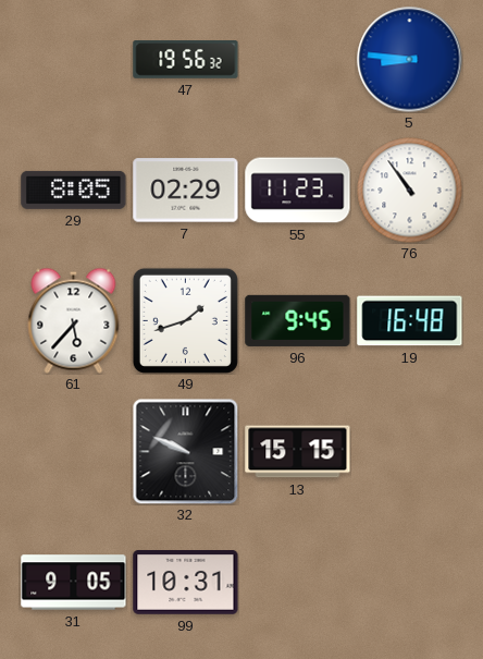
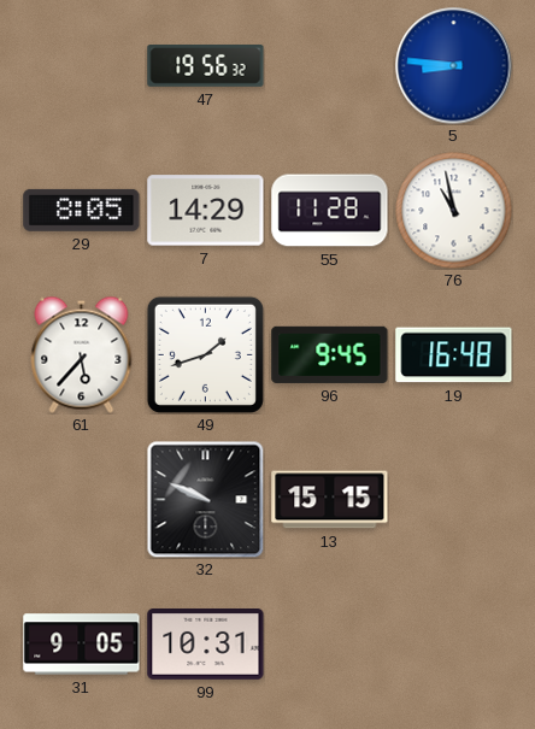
7: 02:29 -> 14:29
55: 11:23 -> 11:28
76: 10:54 -> 10:58
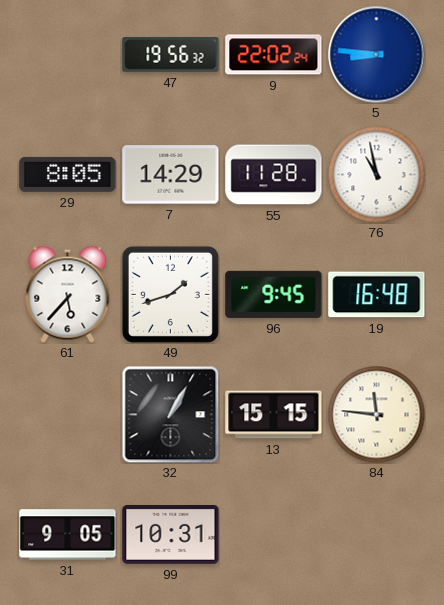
9: none -> 22:02
32: 9:49 -> 1:05
84: none -> 11:46
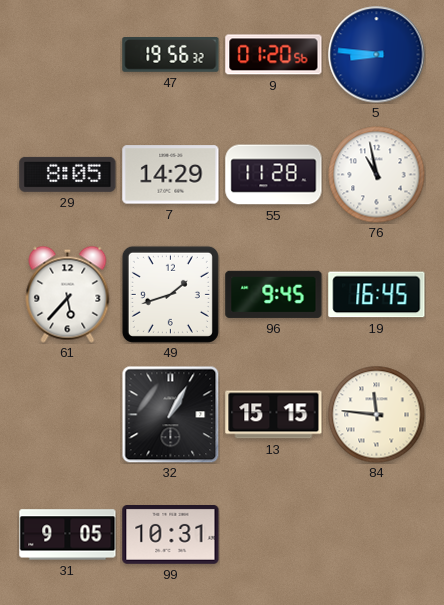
9: 22:02 -> 01:20
19: 16:48 -> 16:45
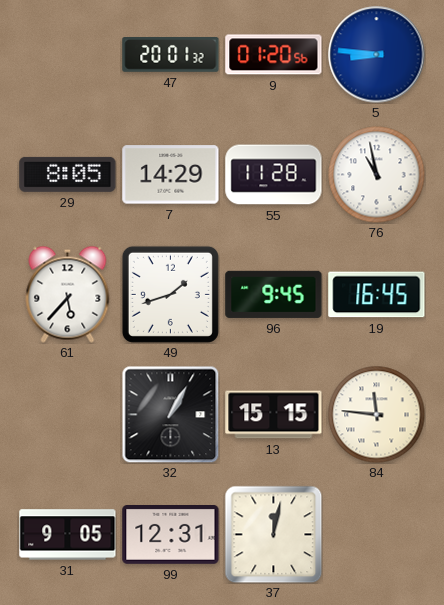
47: 19:56 -> 20:01
99: 10:31 -> 12:31
37: none -> 12:02
